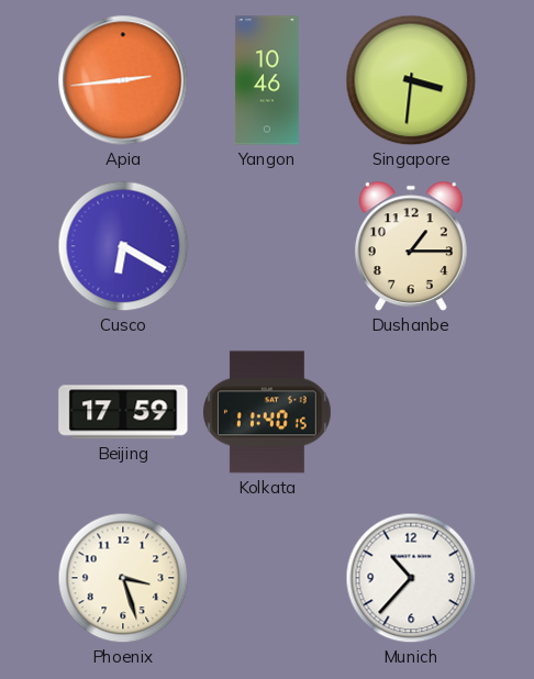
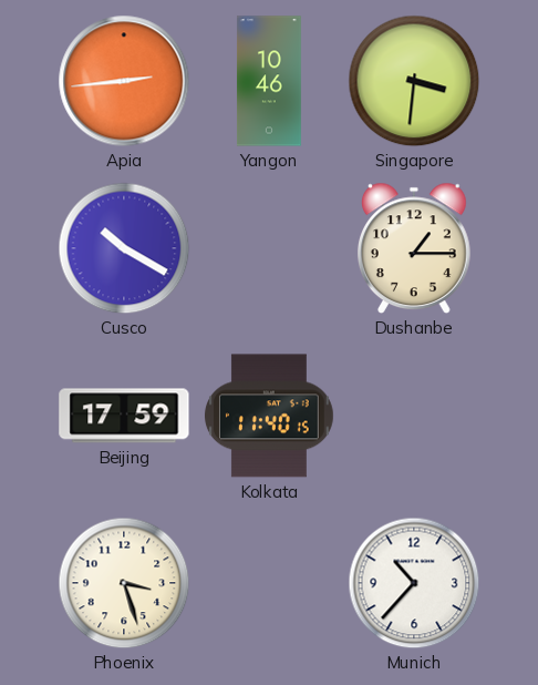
Cusco: 6:20 -> 10:20
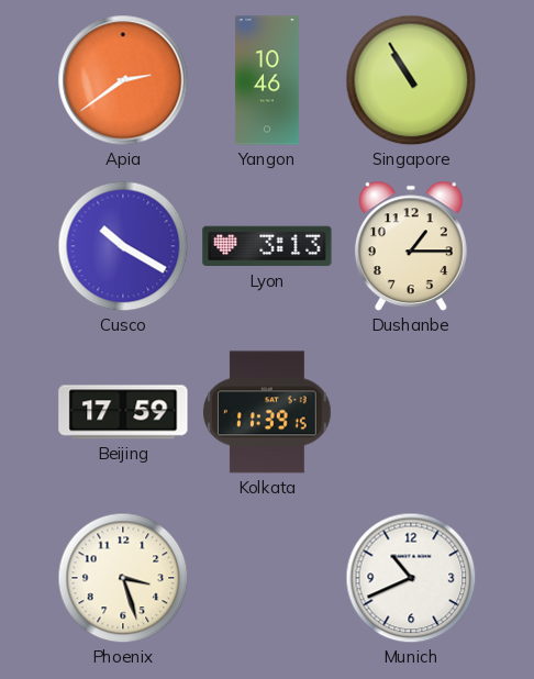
Apia: 2:44 -> 2:39
Singapore: 3:31 -> 10:55
Lyon: none -> 3:13
Kolkata: 11:40 -> 11:39
Munich: 10:37 -> 10:41
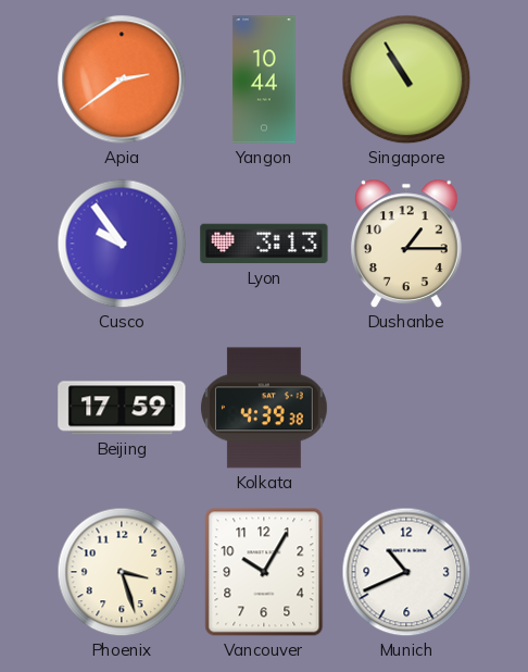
Yangon: 10:46 -> 10:44
Cusco: 10:20 -> 9:54
Kolkata: 11:39 -> 4:39
Vancouver: none -> 10:05
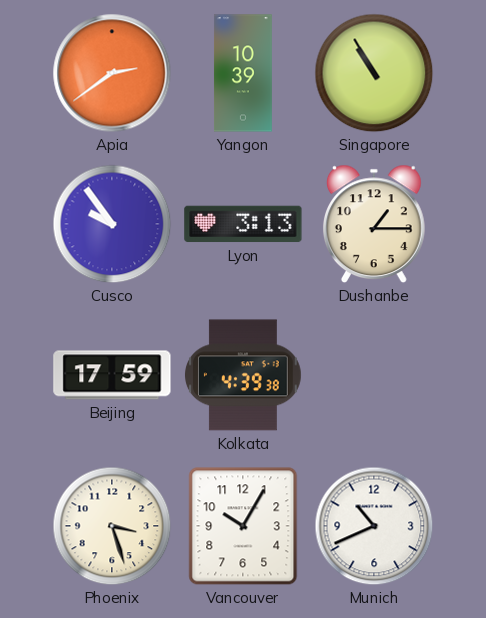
Yangon: 10:44 -> 10:39
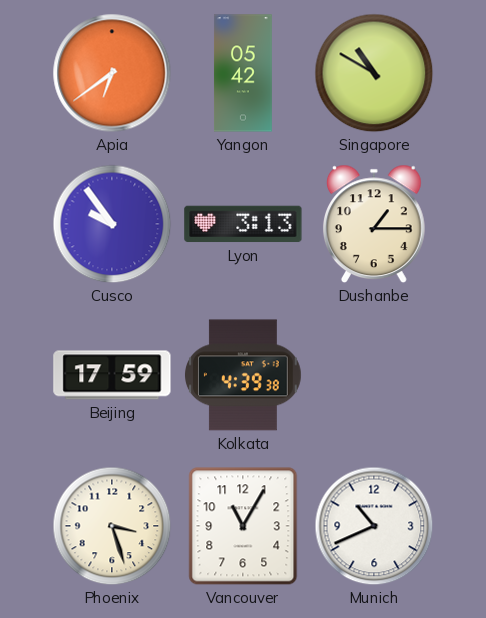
Apia: 2:39 -> 6:39
Yangon: 10:39 -> 05:42
Singapore: 10:55 -> 10:50
Vancouver: 10:05 -> 11:05
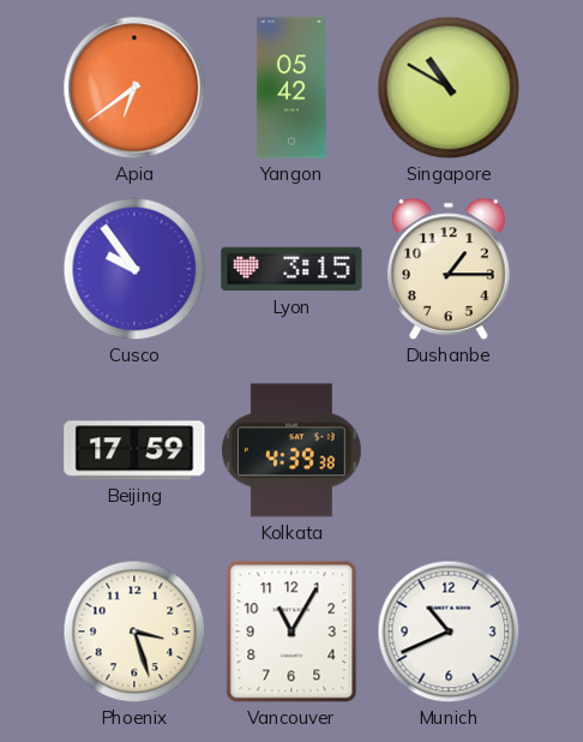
Lyon: 3:13 -> 3:15
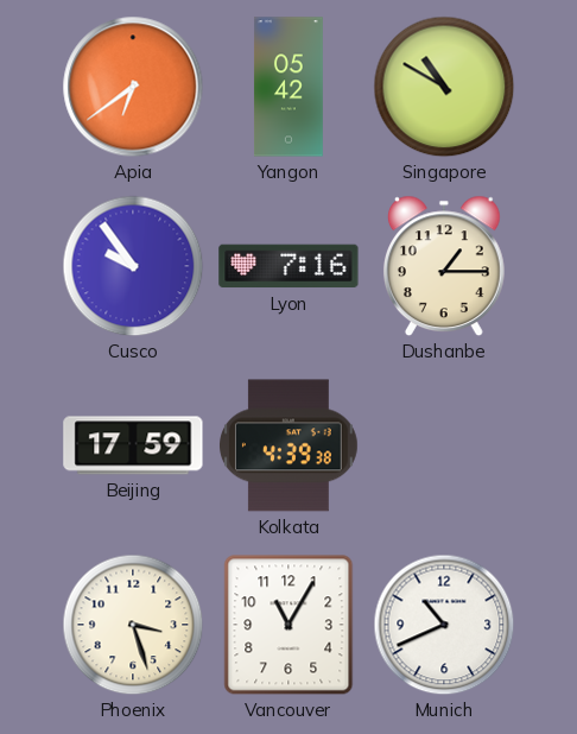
Lyon: 3:15 -> 7:16
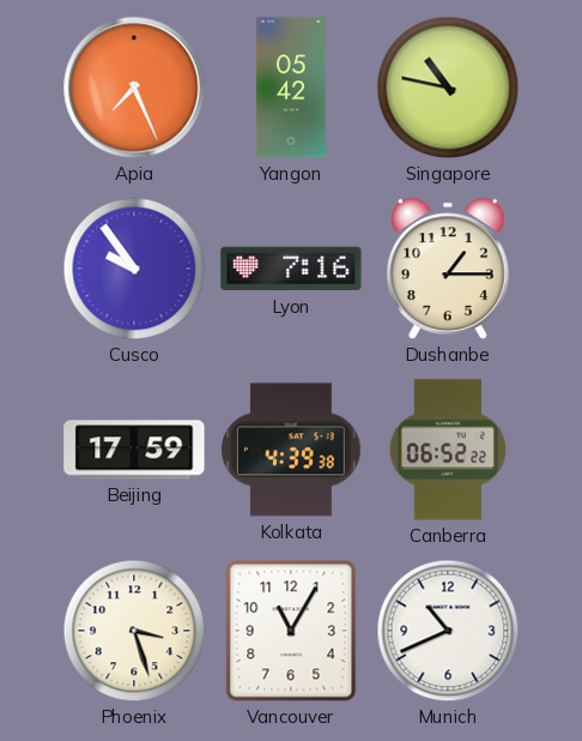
Apia: 6:39 -> 7:26
Singapore: 10:50 -> 10:47
Canberra: none -> 06:52
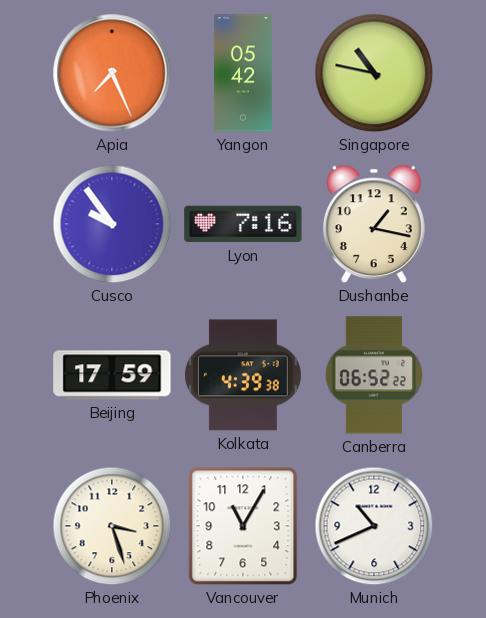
Dushanbe: 1:15 -> 1:17
